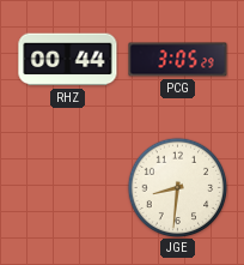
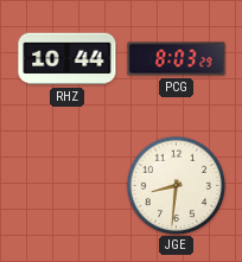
RHZ: 00:44 -> 10:44
PCG: 3:05 -> 8:03
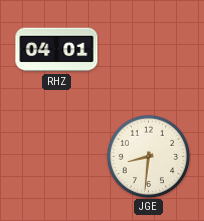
RHZ: 10:44 -> 04:01
PCG: 8:03 -> none
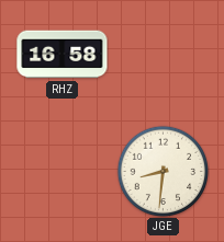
RHZ: 04:01 -> 16:58
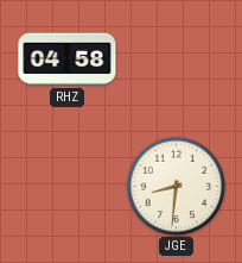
RHZ: 16:58 -> 04:58
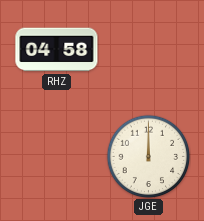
JGE: 8:31 -> 12:00
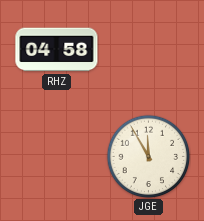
JGE: 12:00 -> 11:55
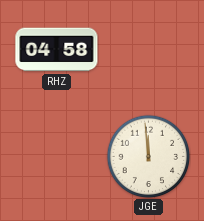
JGE: 11:55 -> 11:59
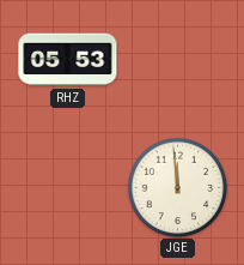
RHZ: 04:58 -> 05:53
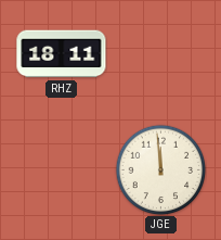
RHZ: 05:53 -> 18:11
